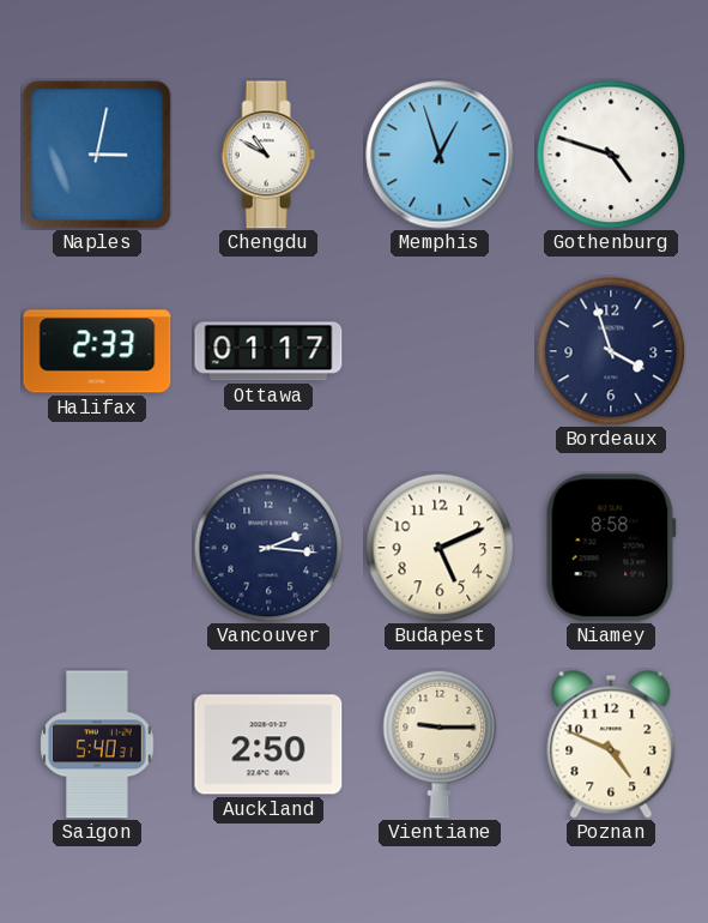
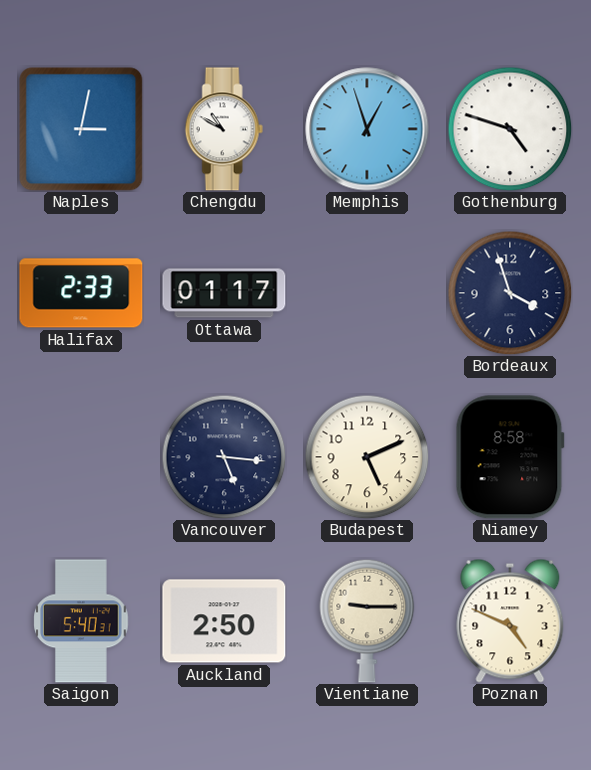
Vancouver: 2:16 -> 5:16
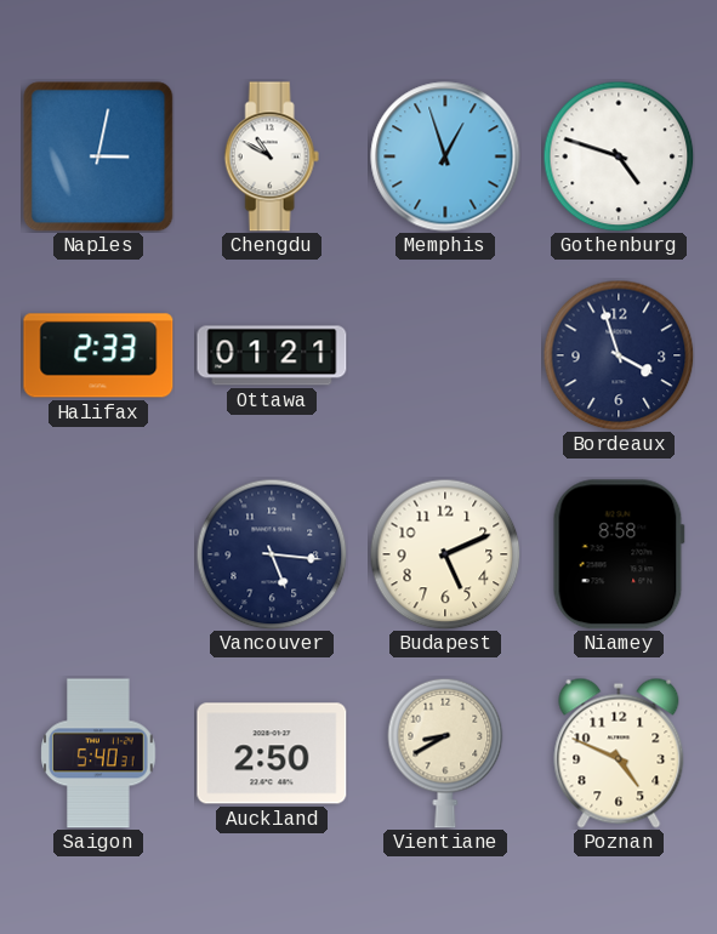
Ottawa: 01:17 -> 01:21
Vientiane: 9:15 -> 8:40
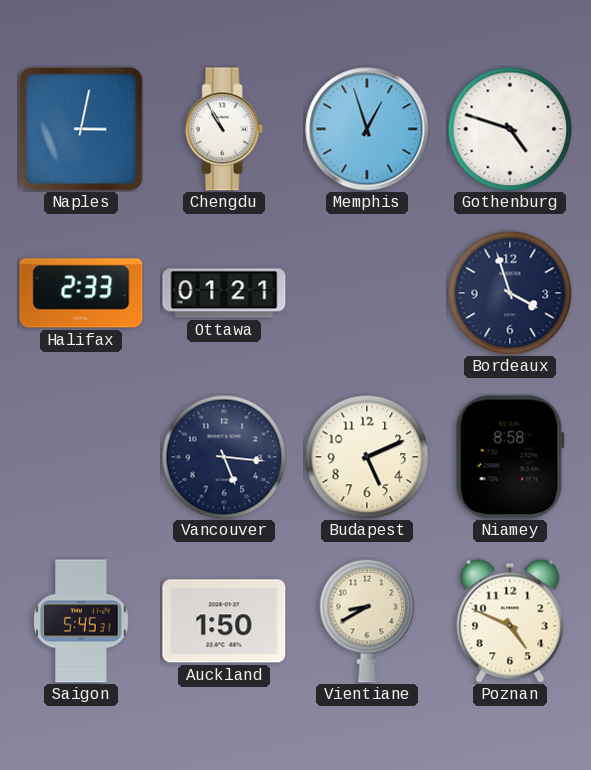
Chengdu: 10:50 -> 10:55
Saigon: 5:40 -> 5:45
Auckland: 2:50 -> 1:50
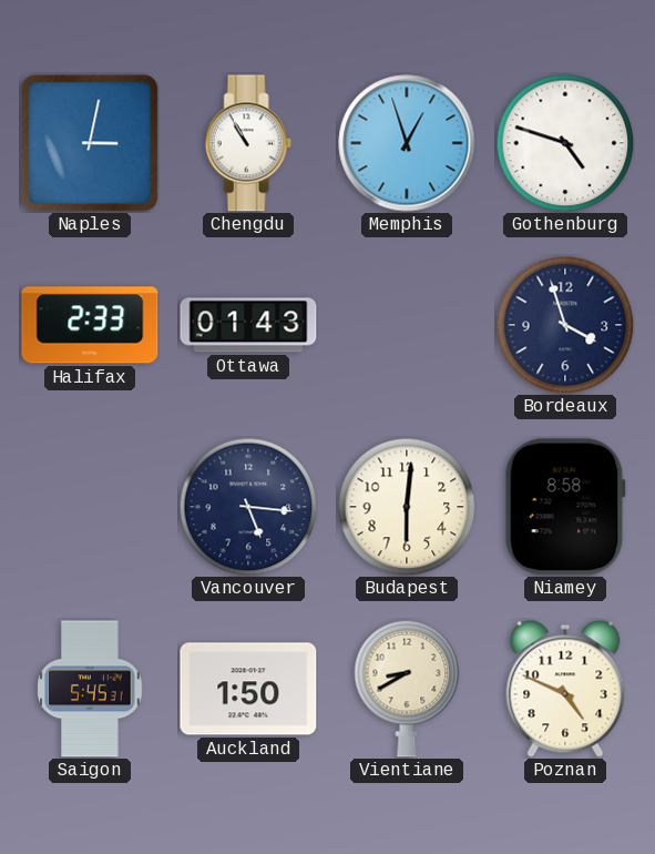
Ottawa: 01:21 -> 01:43
Budapest: 5:11 -> 6:01
